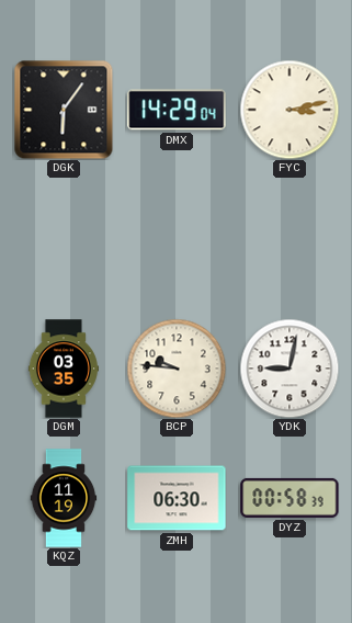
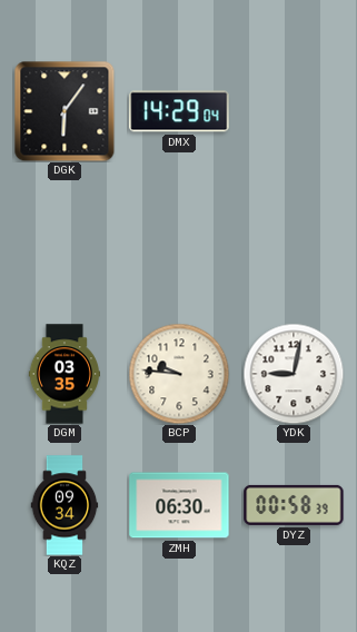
FYC: 3:13 -> none
KQZ: 11:19 -> 09:34
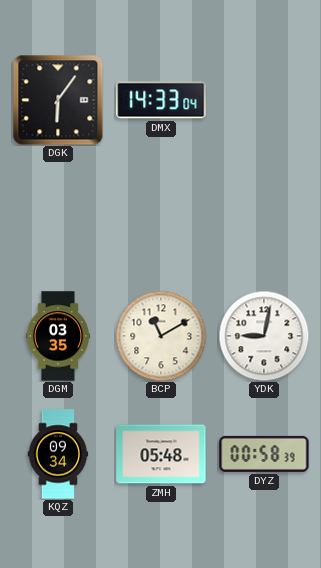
DMX: 14:29 -> 14:33
BCP: 9:46 -> 11:10
ZMH: 06:30 -> 05:48
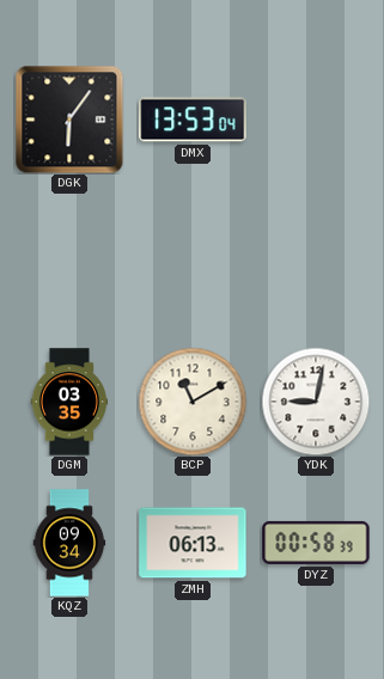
DMX: 14:33 -> 13:53
ZMH: 05:48 -> 06:13
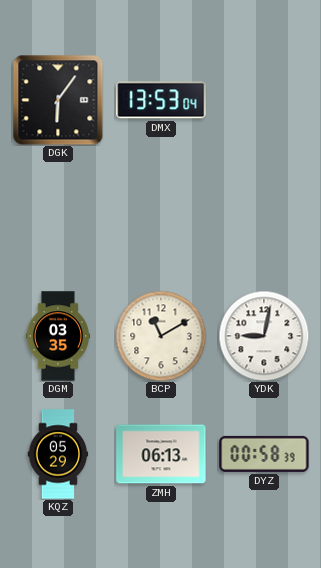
KQZ: 09:34 -> 05:29
